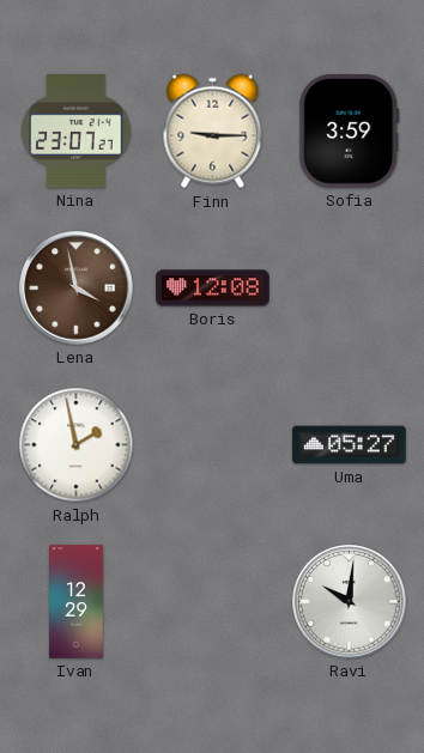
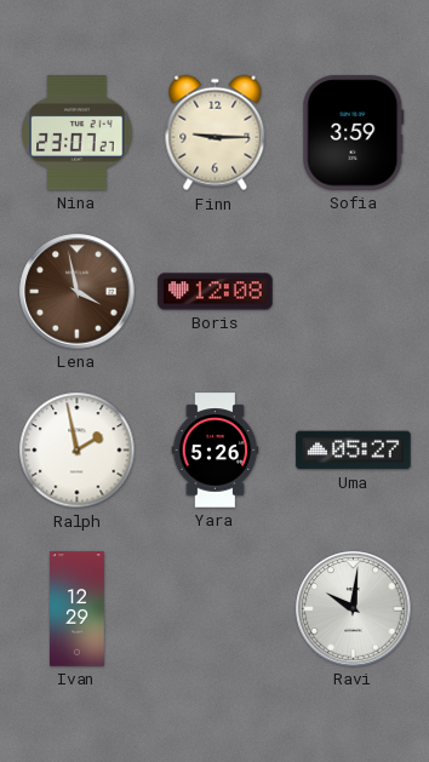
Yara: none -> 5:26
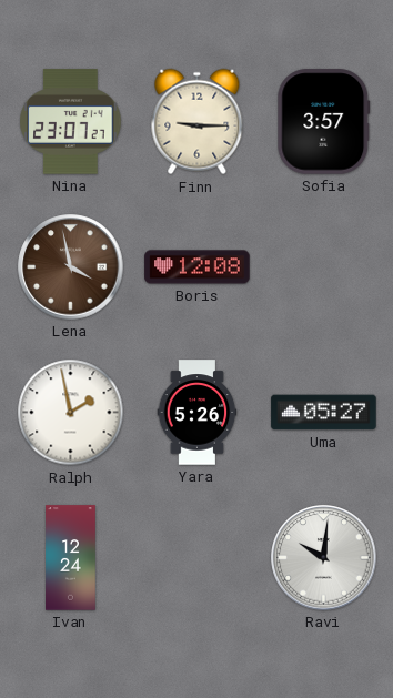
Sofia: 3:59 -> 3:57
Ivan: 12:29 -> 12:24
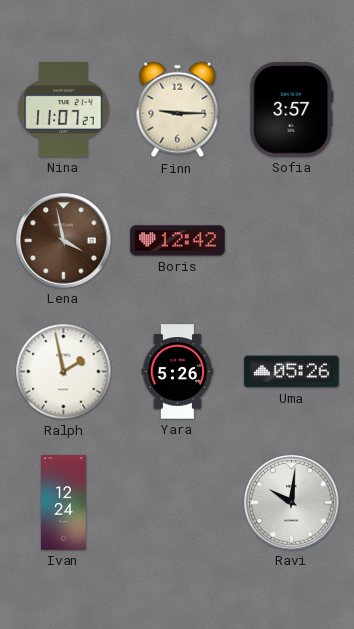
Nina: 23:07 -> 11:07
Boris: 12:08 -> 12:42
Uma: 05:27 -> 05:26
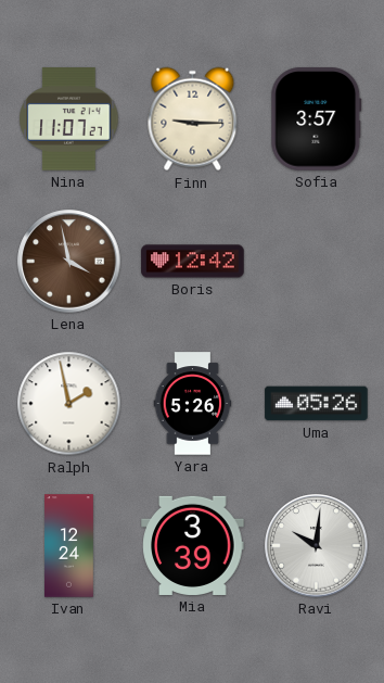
Mia: none -> 3:39
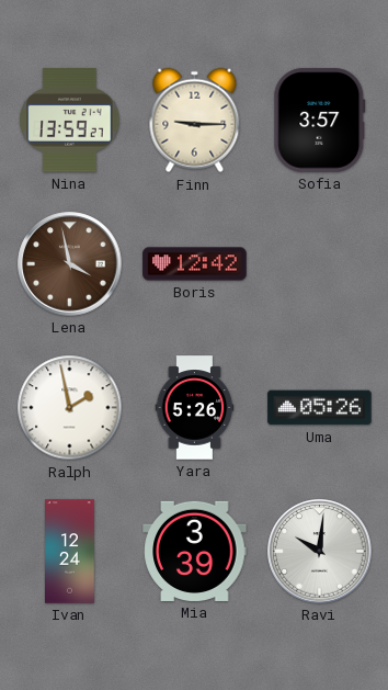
Nina: 11:07 -> 13:59
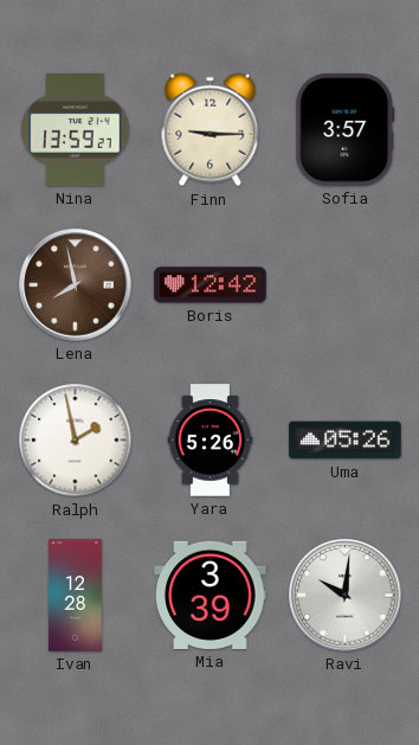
Lena: 3:58 -> 7:58
Ivan: 12:24 -> 12:28
